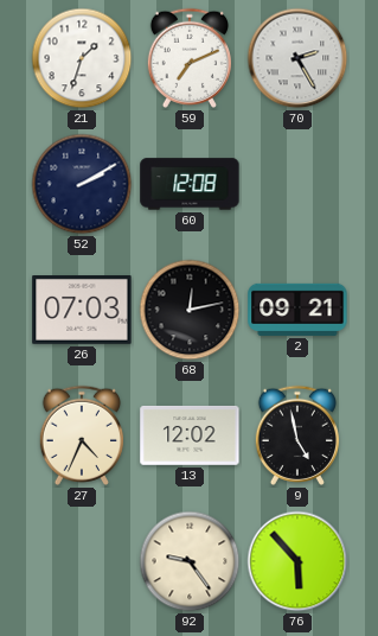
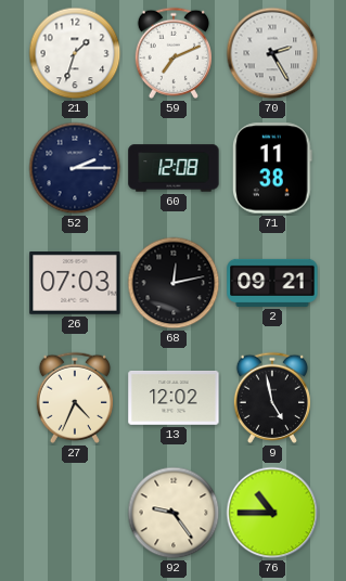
52: 2:10 -> 2:15
71: none -> 11:38
76: 5:53 -> 10:45
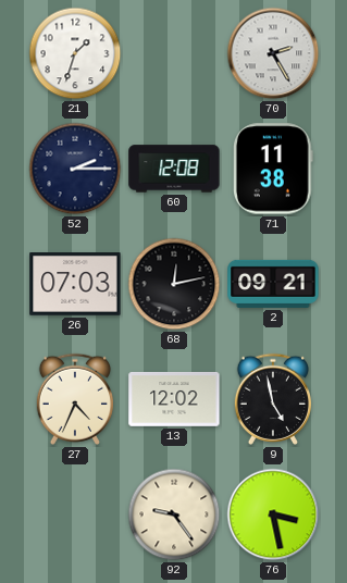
59: 7:11 -> none
76: 10:45 -> 3:28
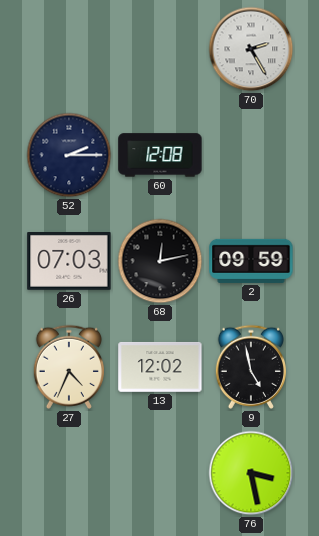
21: 1:33 -> none
71: 11:38 -> none
2: 09:21 -> 09:59
92: 9:24 -> none
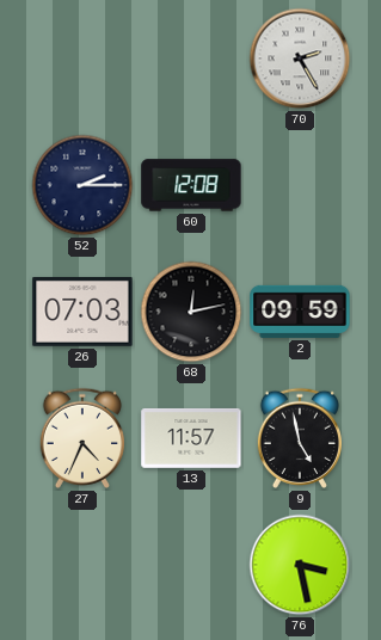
13: 12:02 -> 11:57
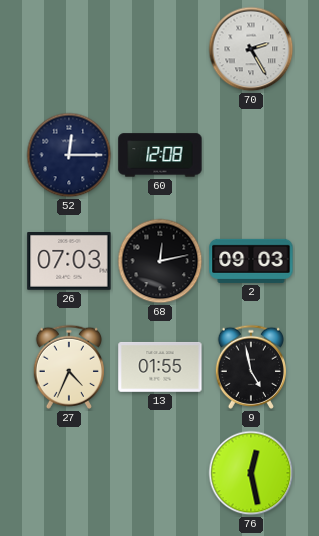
52: 2:15 -> 12:15
2: 09:59 -> 09:03
13: 11:57 -> 01:55
76: 3:28 -> 12:28
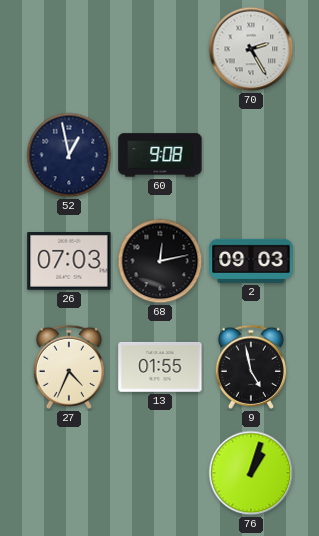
52: 12:15 -> 12:58
60: 12:08 -> 9:08
76: 12:28 -> 1:03
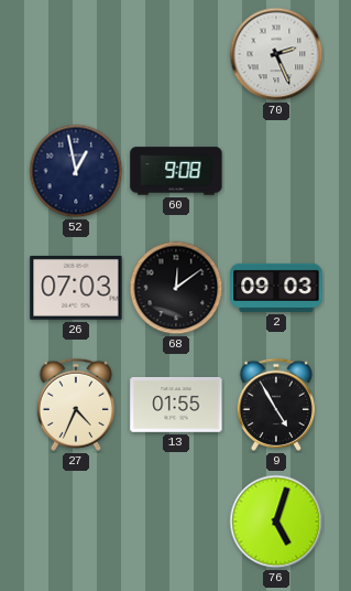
70: 2:25 -> 2:26
68: 12:13 -> 12:09
9: 4:58 -> 4:55
76: 1:03 -> 5:03
